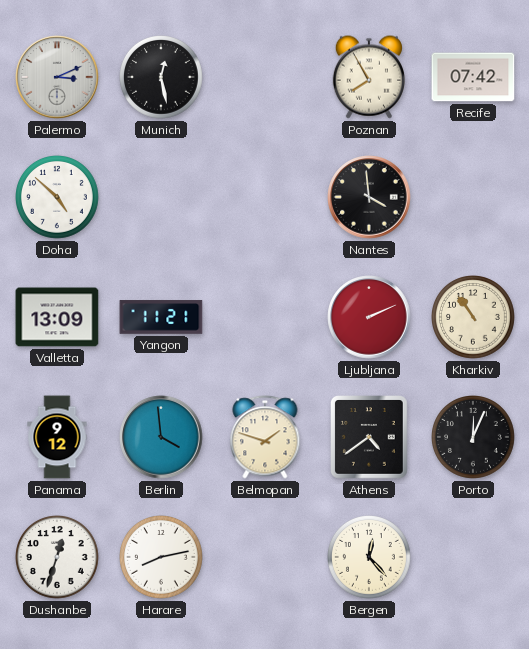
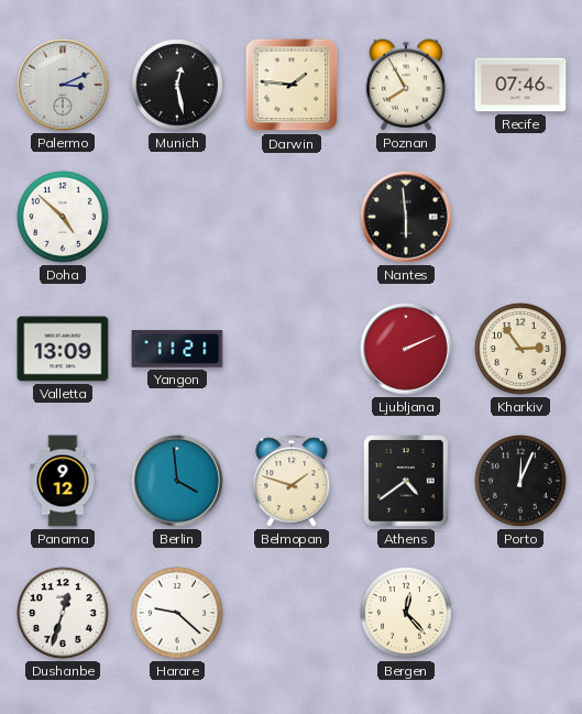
Darwin: none -> 1:46
Recife: 07:42 -> 07:46
Nantes: 3:59 -> 5:59
Kharkiv: 10:54 -> 2:54
Harare: 8:13 -> 9:22
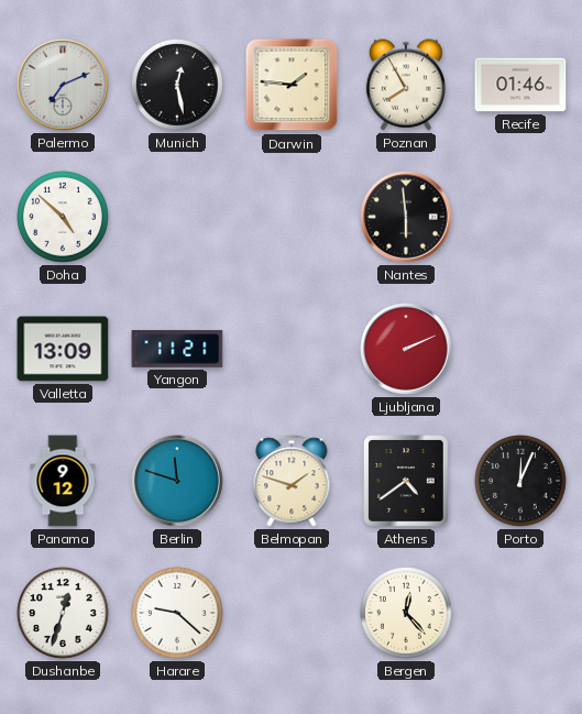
Palermo: 3:11 -> 7:11
Recife: 07:46 -> 01:46
Kharkiv: 2:54 -> none
Berlin: 3:59 -> 11:48
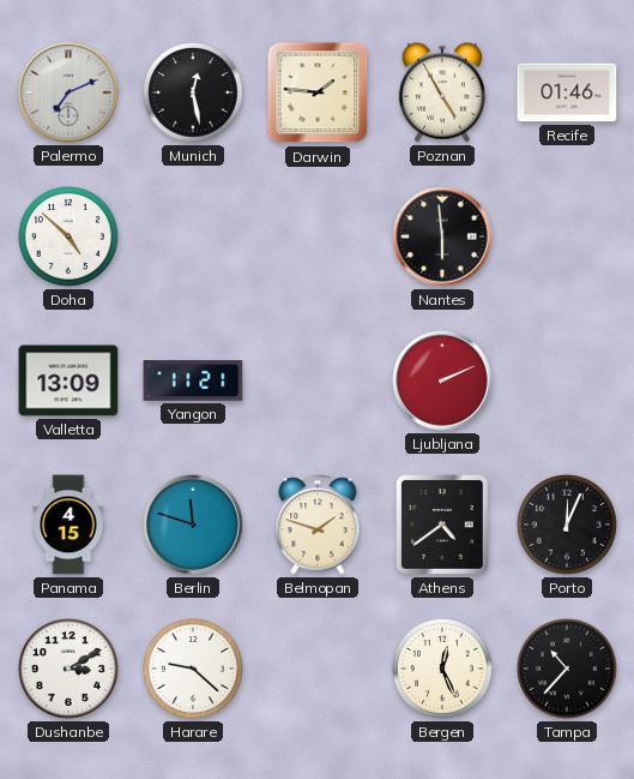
Poznan: 7:55 -> 4:55
Panama: 9:12 -> 4:15
Dushanbe: 12:33 -> 3:10
Bergen: 12:23 -> 12:26
Tampa: none -> 10:37
